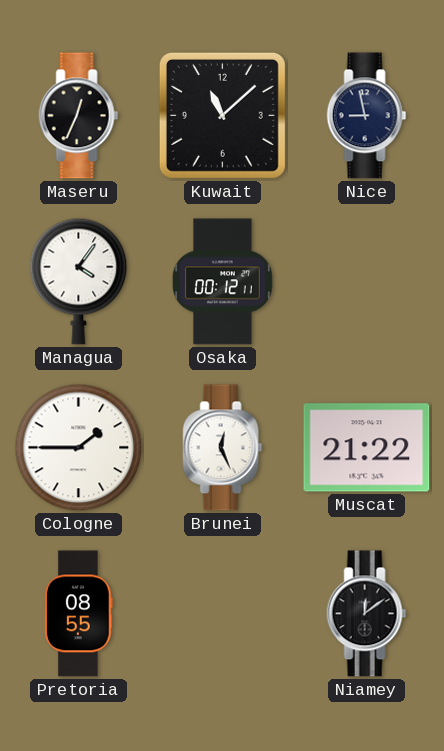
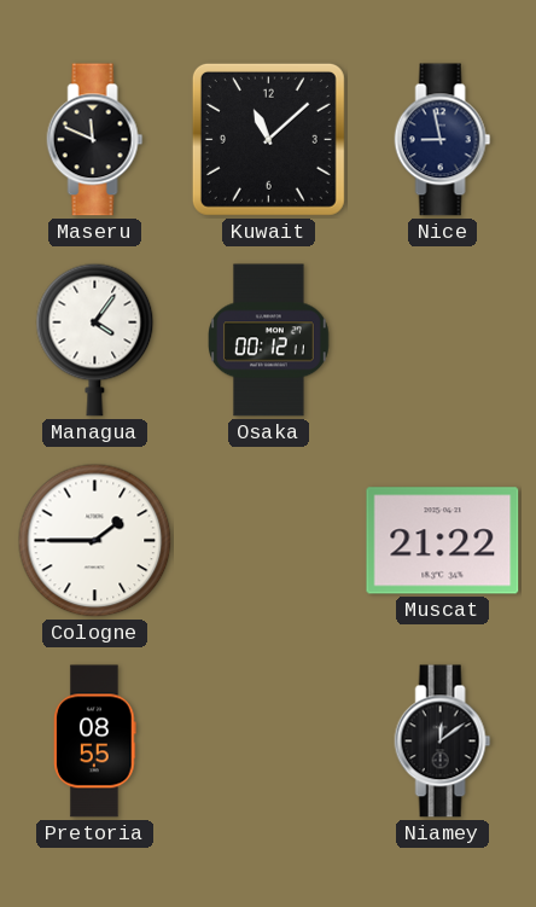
Maseru: 12:34 -> 11:49
Brunei: 12:26 -> none
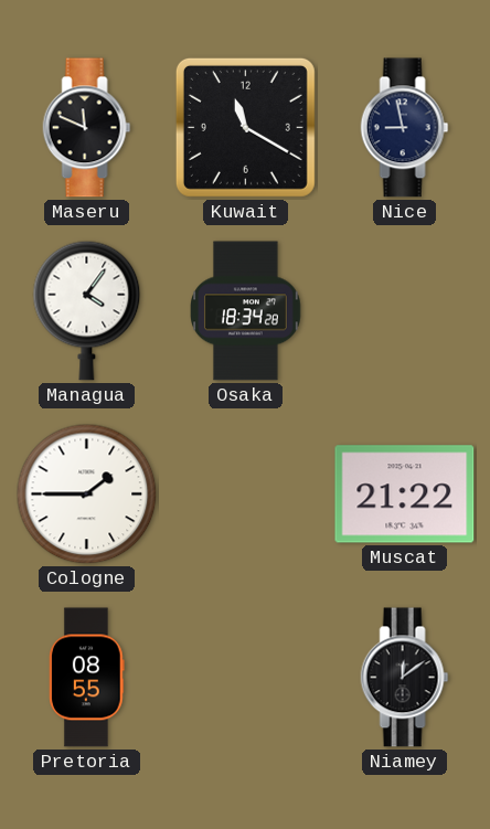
Kuwait: 11:08 -> 11:20
Osaka: 00:12 -> 18:34
